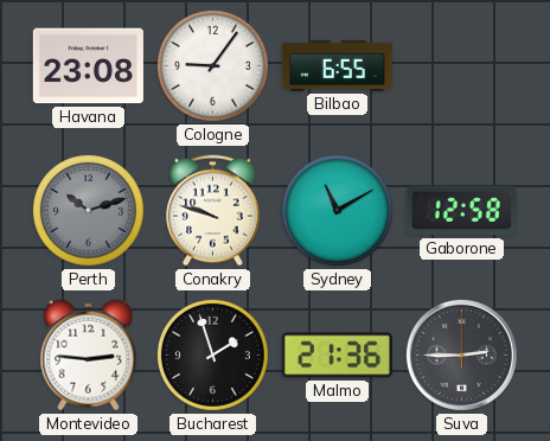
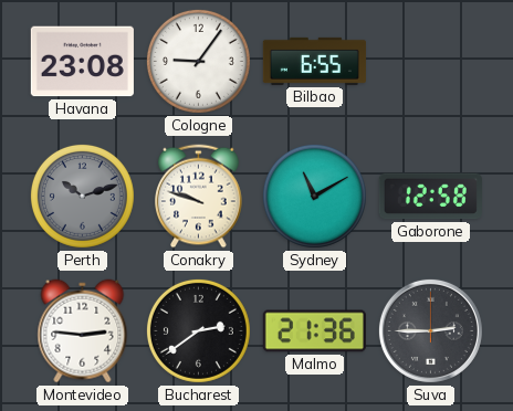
Bucharest: 1:57 -> 2:39
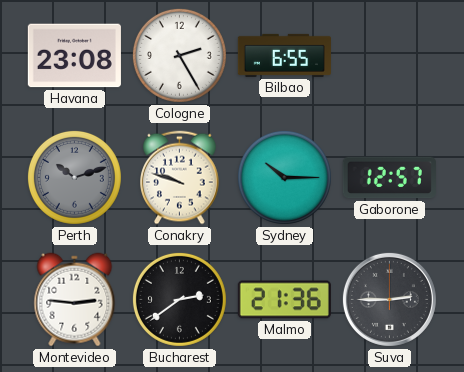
Cologne: 9:06 -> 2:25
Sydney: 11:10 -> 10:15
Gaborone: 12:58 -> 12:57
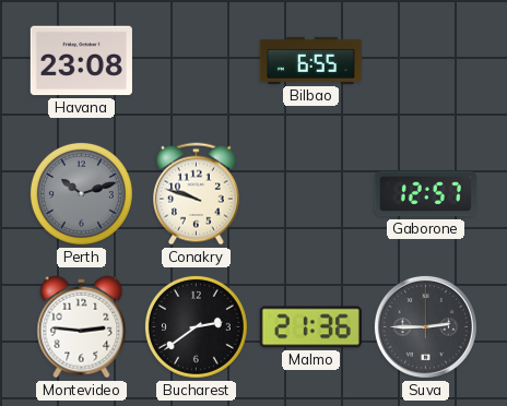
Cologne: 2:25 -> none
Sydney: 10:15 -> none
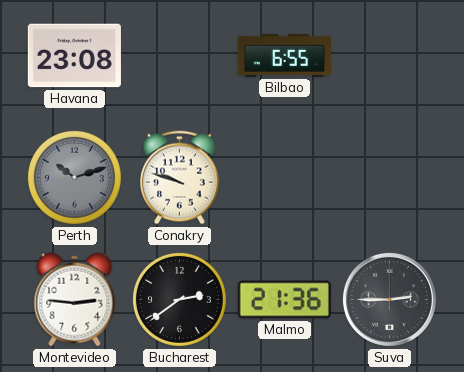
Gaborone: 12:57 -> none
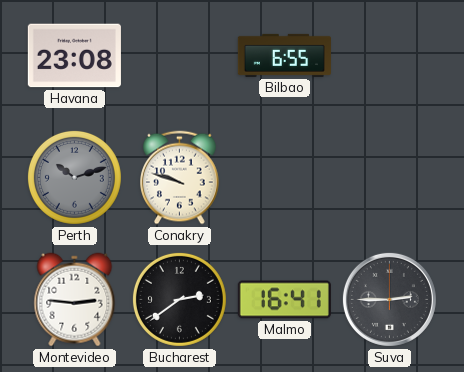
Malmo: 21:36 -> 16:41
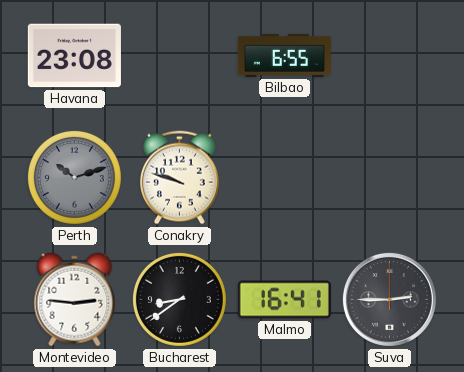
Bucharest: 2:39 -> 8:39
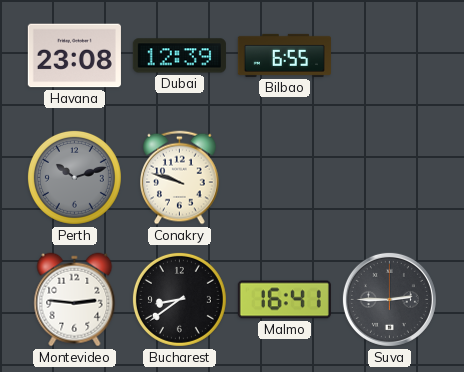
Dubai: none -> 12:39
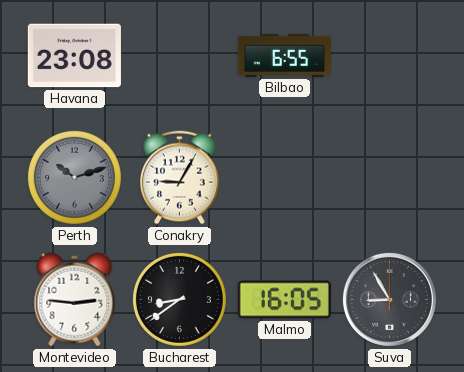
Dubai: 12:39 -> none
Conakry: 9:48 -> 9:05
Malmo: 16:41 -> 16:05
Suva: 2:45 -> 8:55
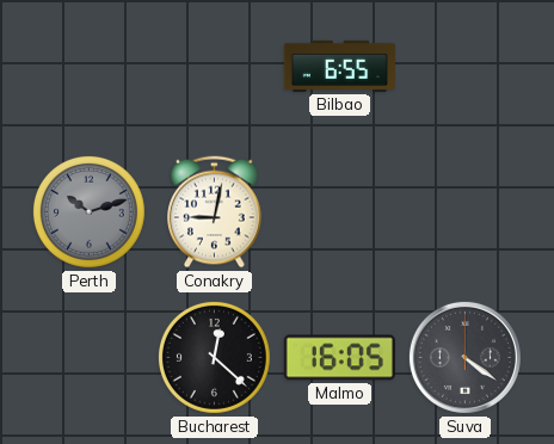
Havana: 23:08 -> none
Conakry: 9:05 -> 9:02
Montevideo: 2:46 -> none
Bucharest: 8:39 -> 12:22
Suva: 8:55 -> 4:21
